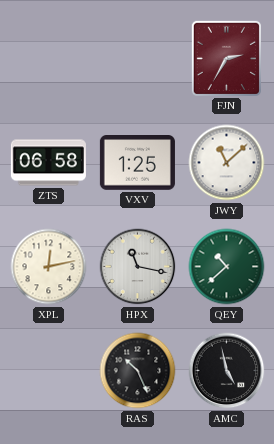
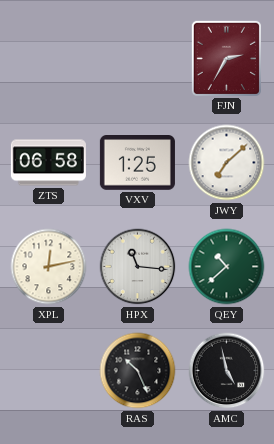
JWY: 11:08 -> 7:08
HPX: 11:17 -> 11:16
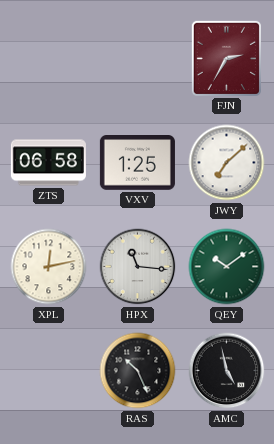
QEY: 10:38 -> 10:09
